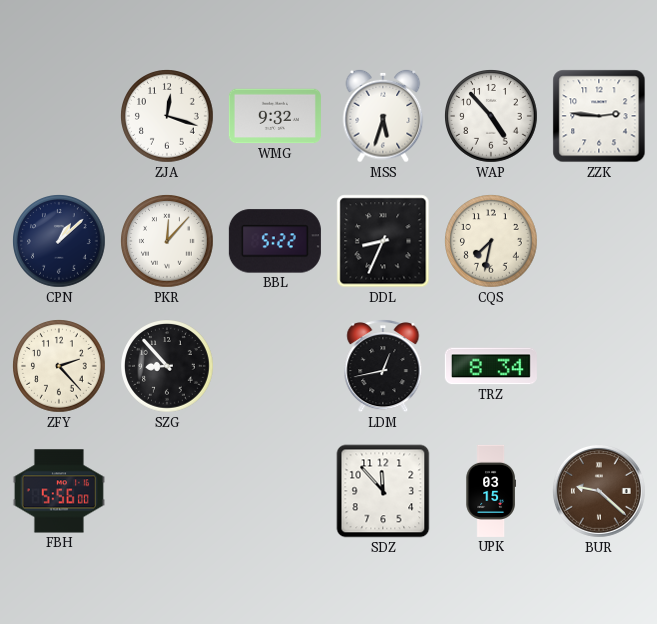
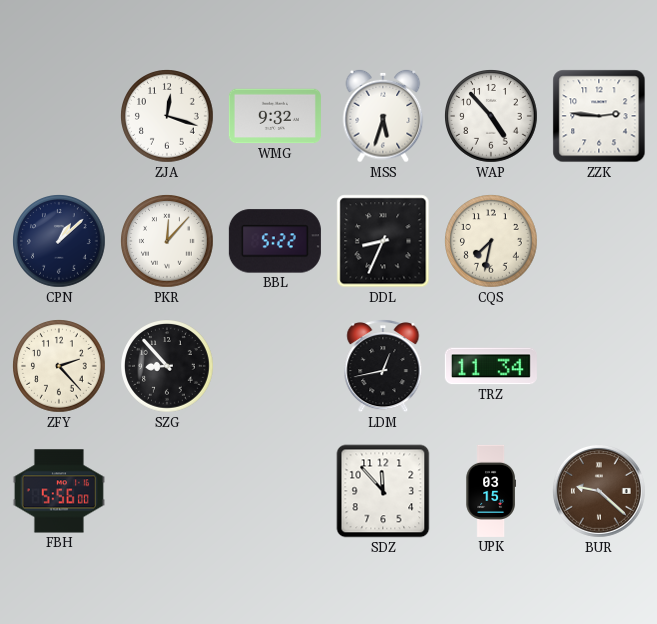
TRZ: 8:34 -> 11:34
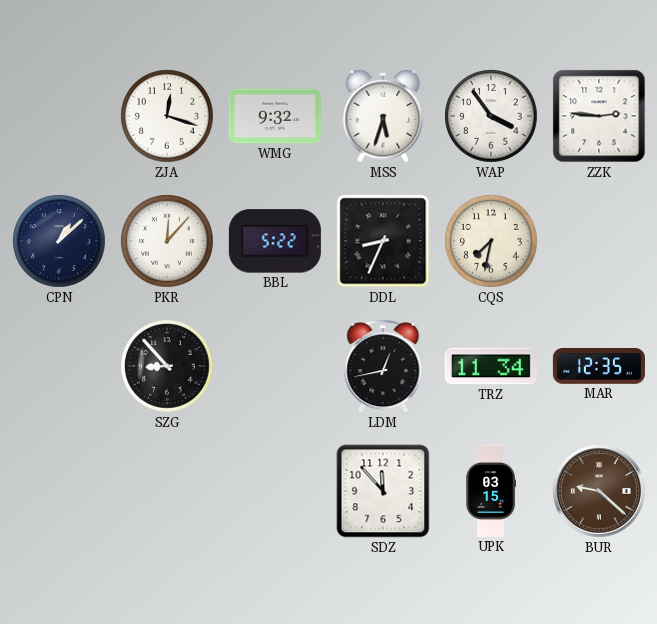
WAP: 4:53 -> 3:54
ZFY: 2:23 -> none
MAR: none -> 12:35
FBH: 5:56 -> none
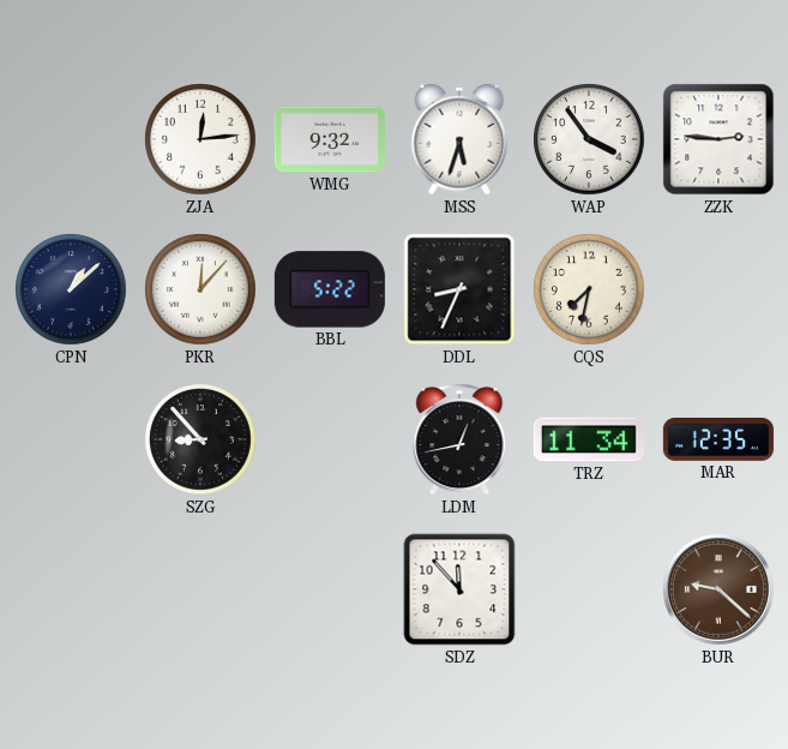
ZJA: 12:18 -> 12:14
UPK: 03:15 -> none
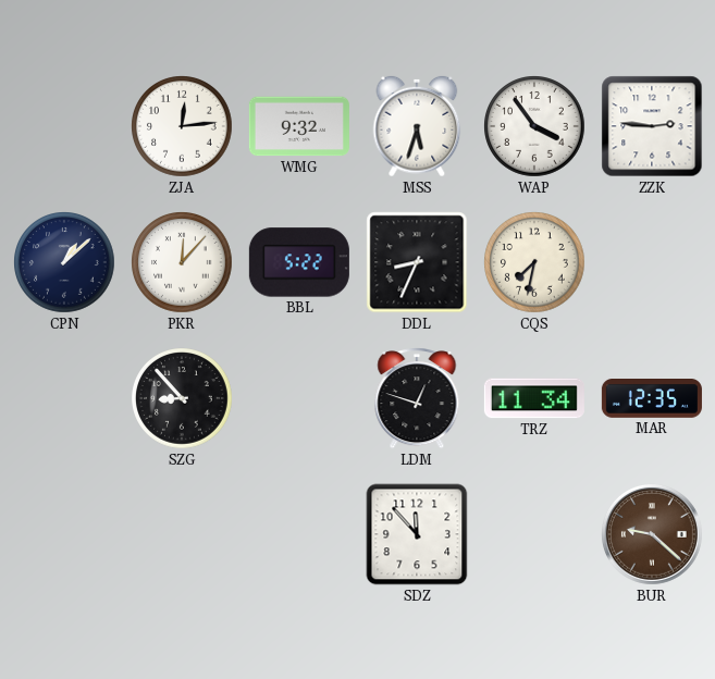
LDM: 12:43 -> 12:48
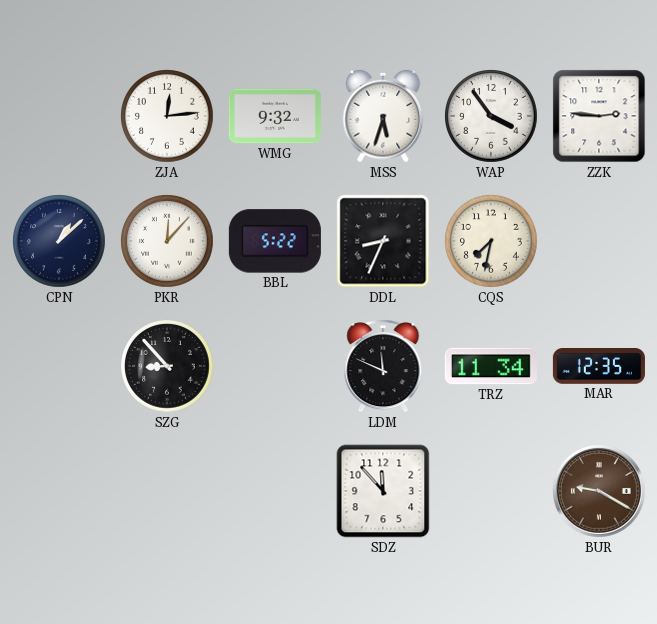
LDM: 12:48 -> 11:49
BUR: 9:22 -> 9:20
